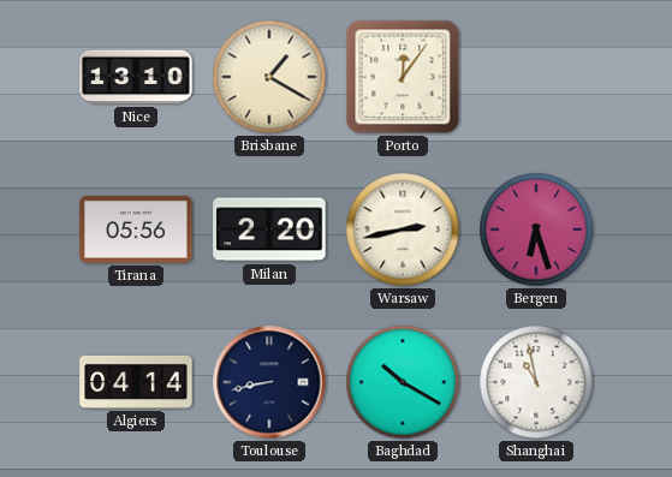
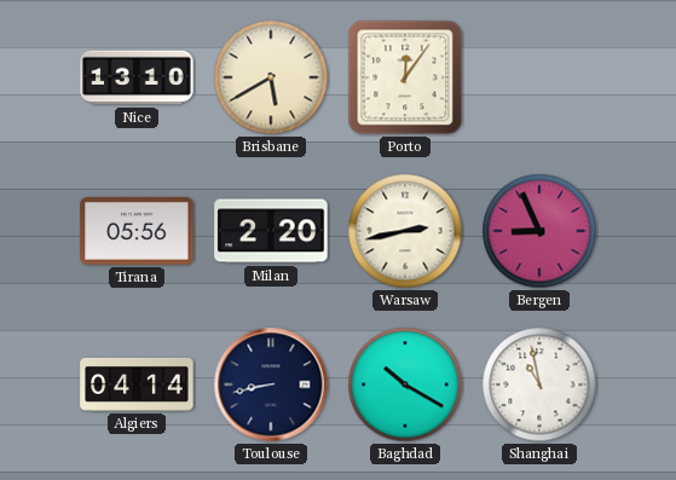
Brisbane: 1:20 -> 5:40
Bergen: 6:27 -> 8:56
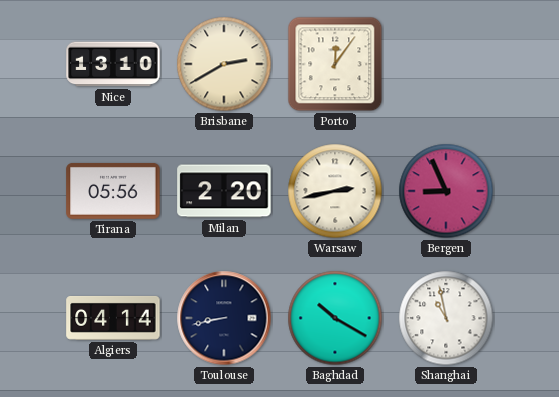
Brisbane: 5:40 -> 2:40
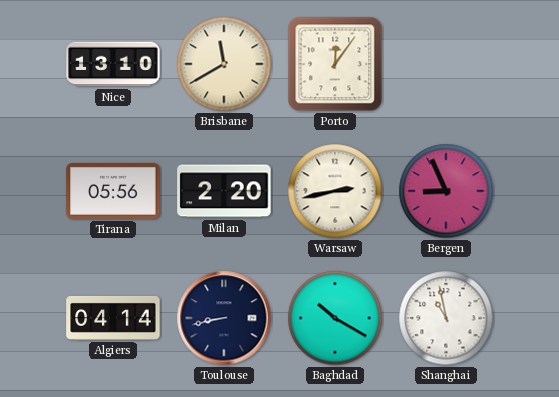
Brisbane: 2:40 -> 11:40
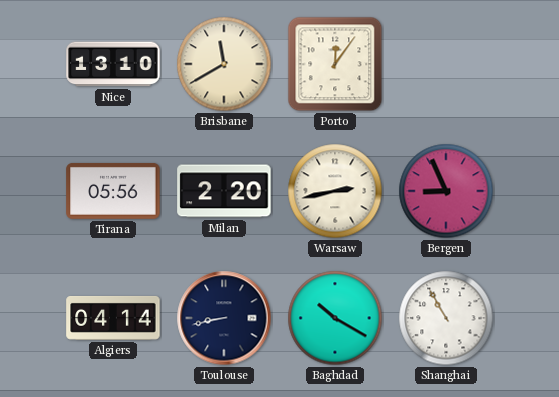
Shanghai: 10:58 -> 10:55
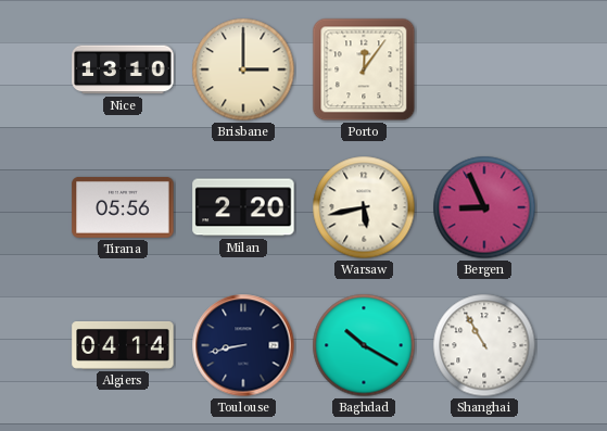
Brisbane: 11:40 -> 3:00
Warsaw: 2:43 -> 5:43
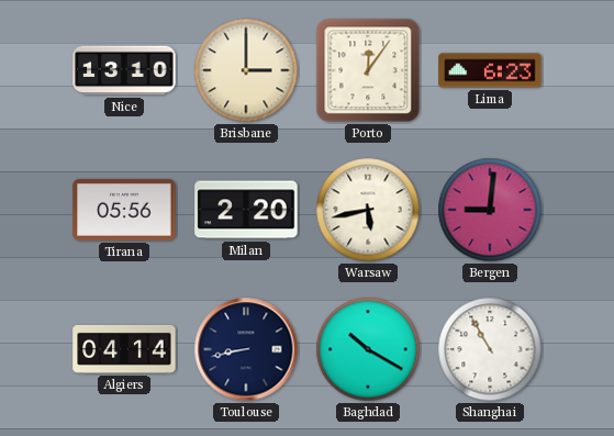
Lima: none -> 6:23
Bergen: 8:56 -> 9:01
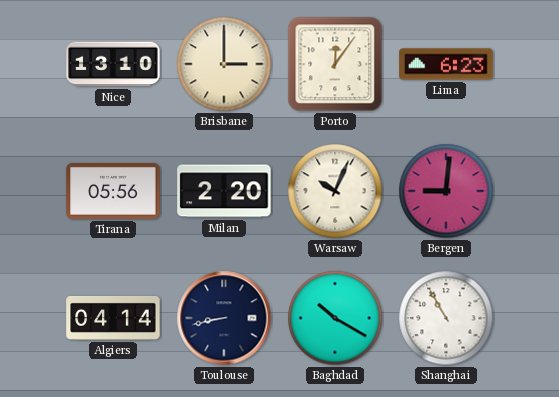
Warsaw: 5:43 -> 10:04
